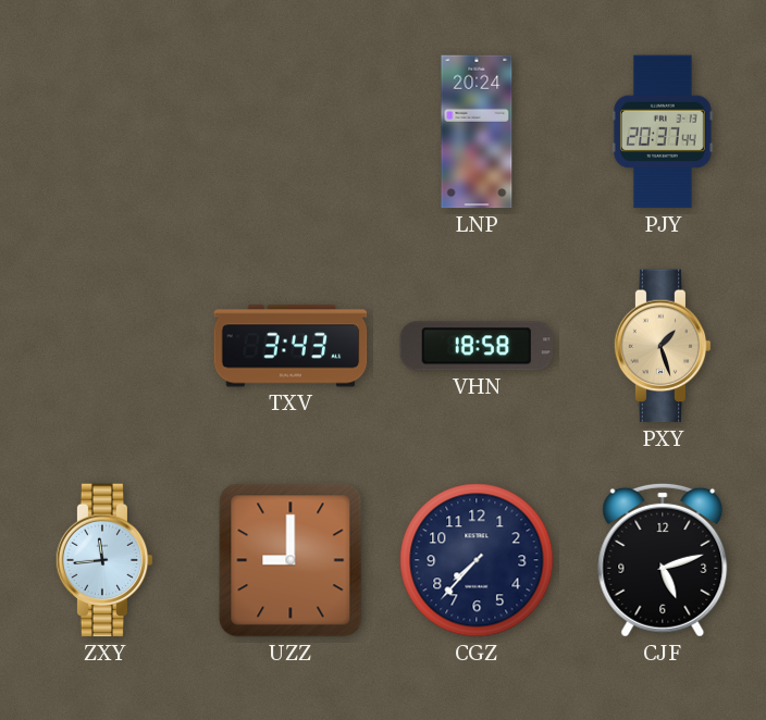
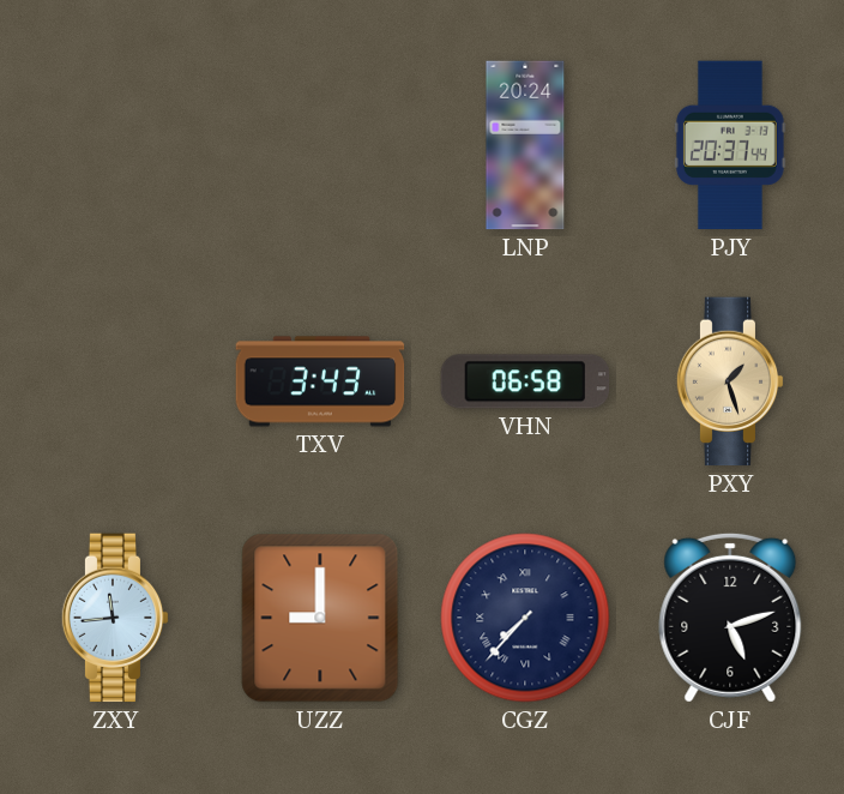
VHN: 18:58 -> 06:58
CGZ numerals: Arabic -> Roman
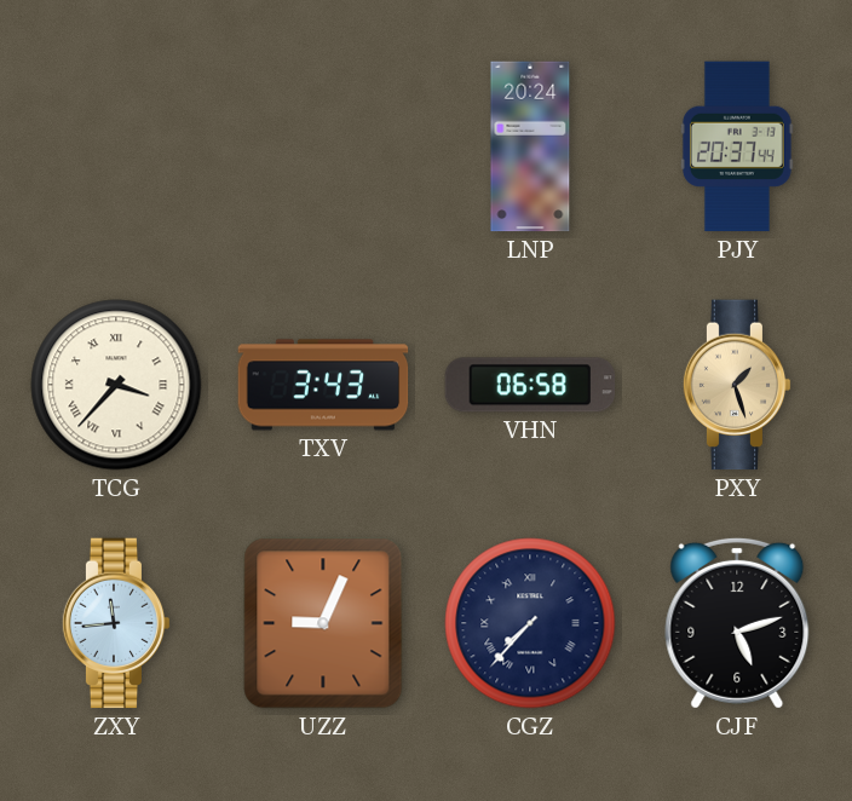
TCG: none -> 3:37
UZZ: 9:00 -> 9:04
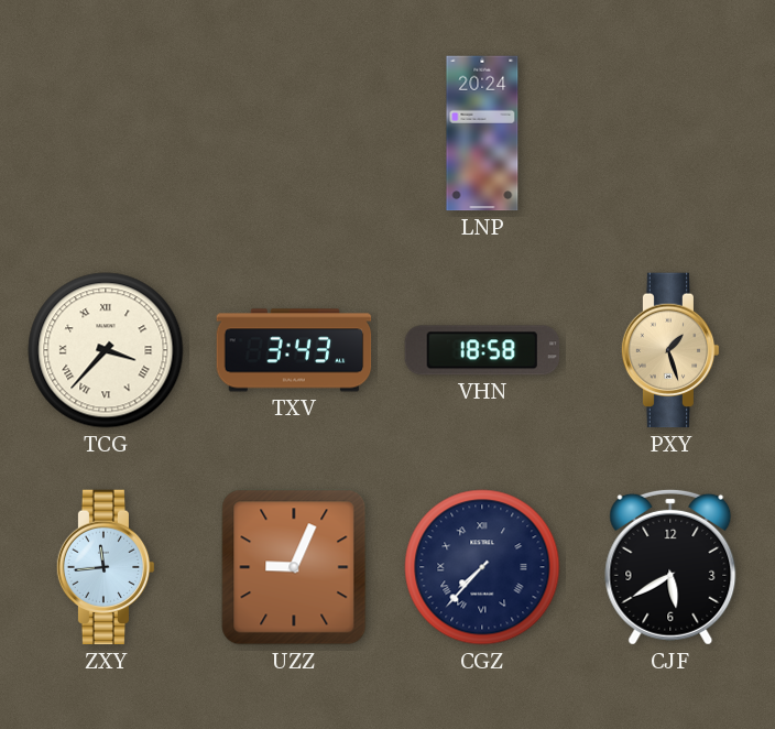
PJY: 20:37 -> none
VHN: 06:58 -> 18:58
CJF: 5:12 -> 5:40
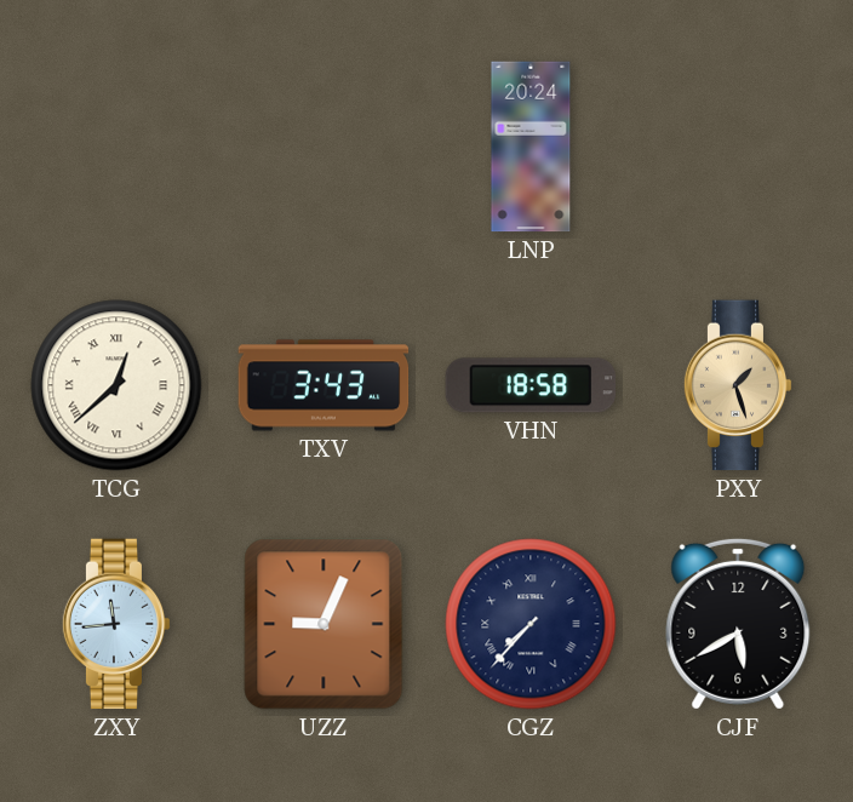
TCG: 3:37 -> 12:38
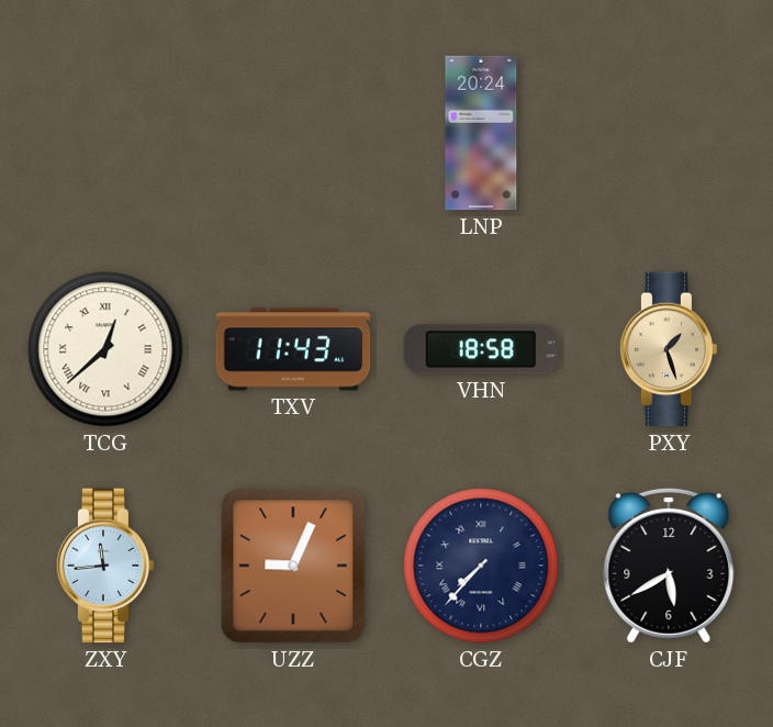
TXV: 3:43 -> 11:43
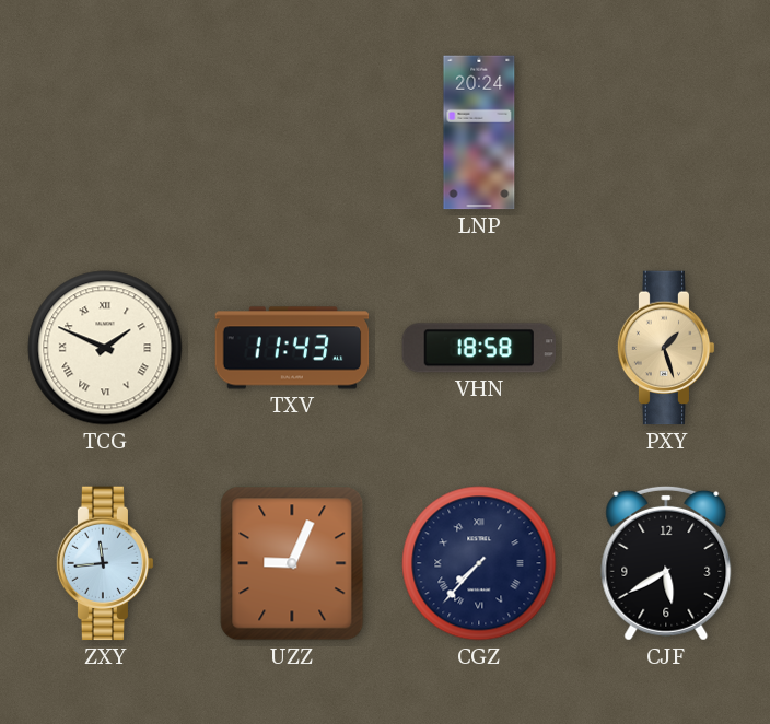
TCG: 12:38 -> 1:49
